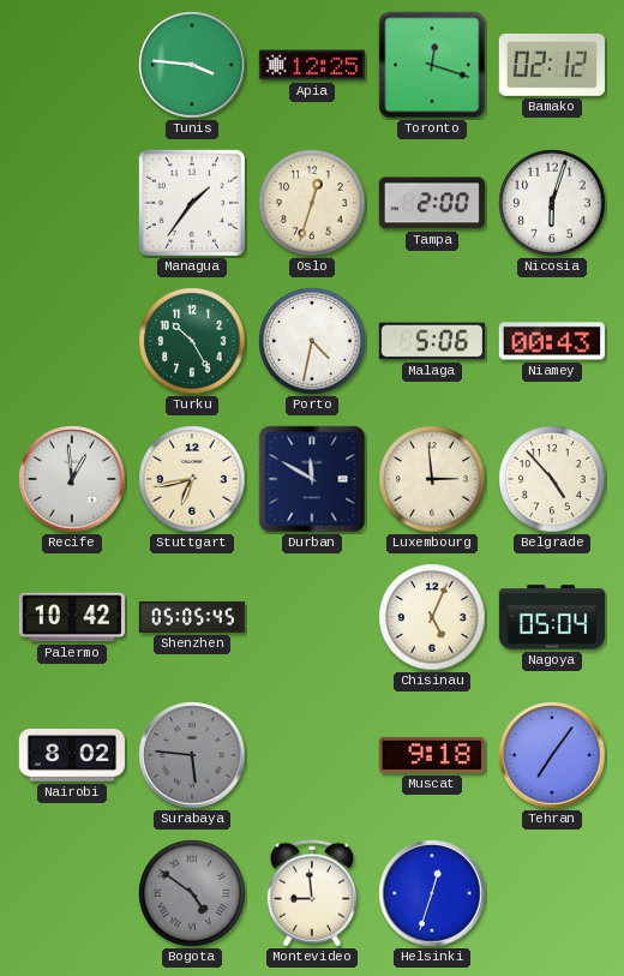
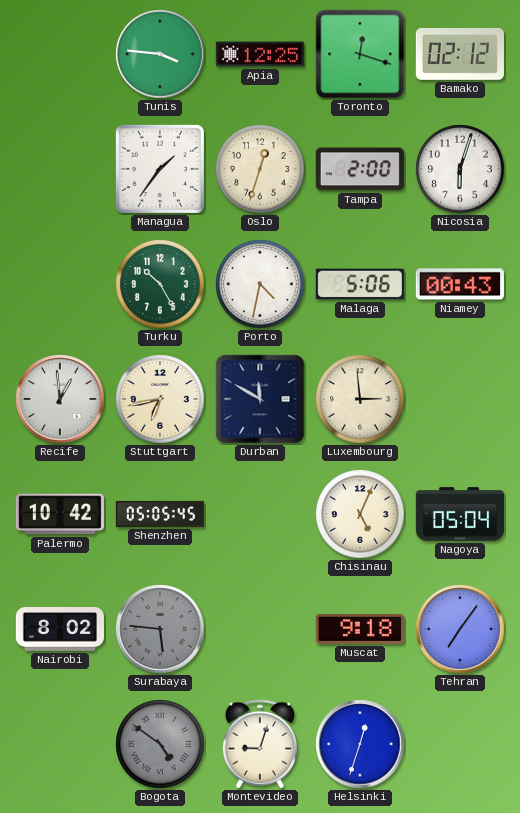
Belgrade: 4:53 -> none
Montevideo: 8:59 -> 9:03
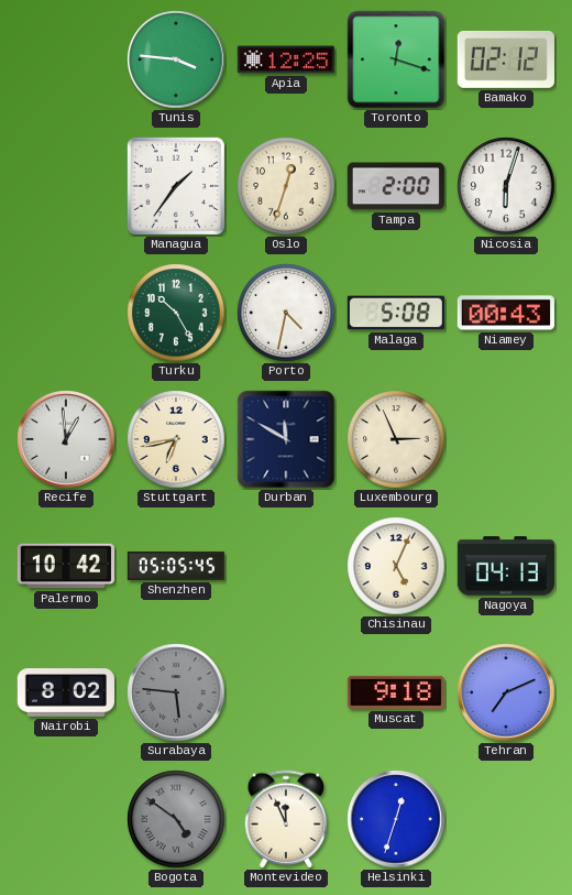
Malaga: 5:06 -> 5:08
Luxembourg: 2:59 -> 2:56
Nagoya: 05:04 -> 04:13
Tehran: 7:06 -> 7:11
Montevideo: 9:03 -> 11:56
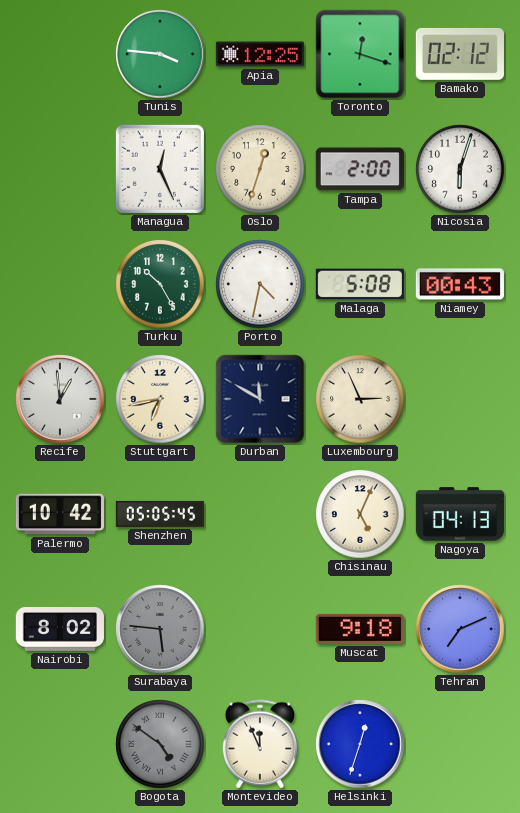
Managua: 1:36 -> 12:26
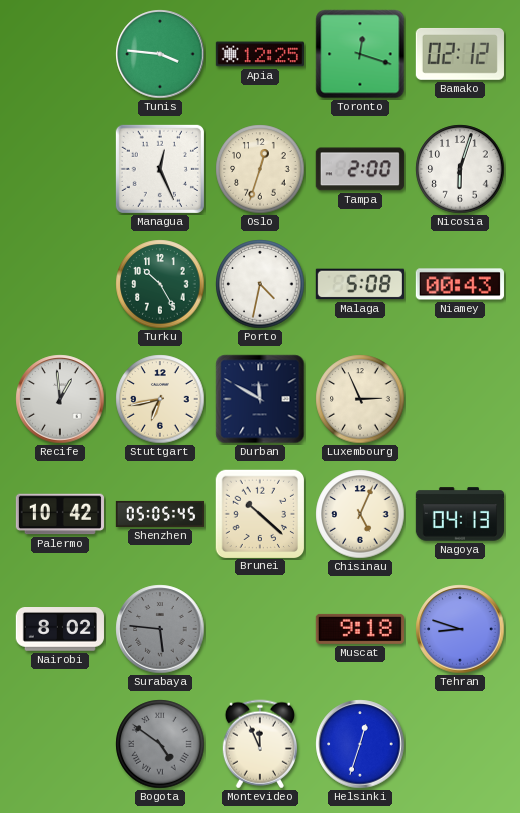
Brunei: none -> 10:22
Tehran: 7:11 -> 8:48
